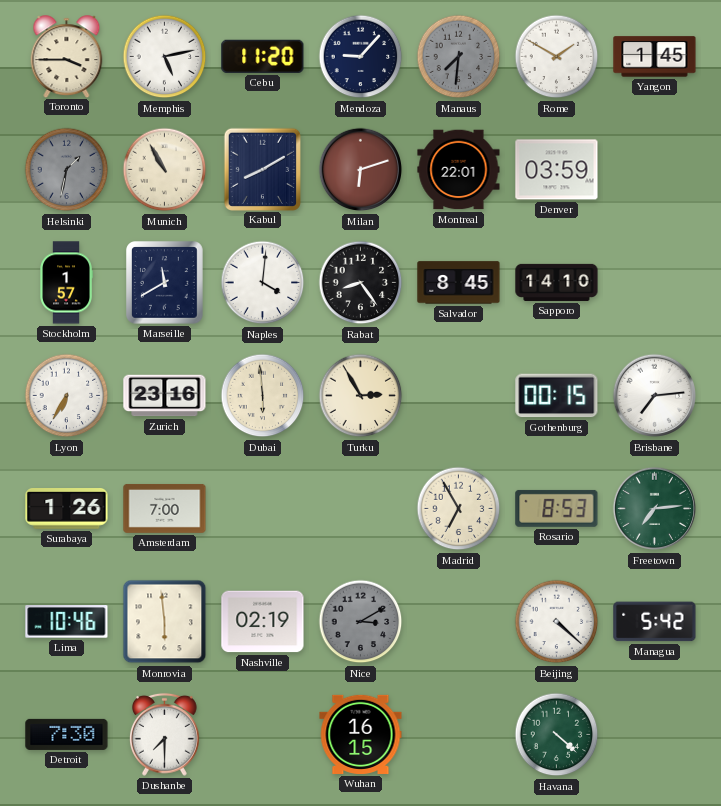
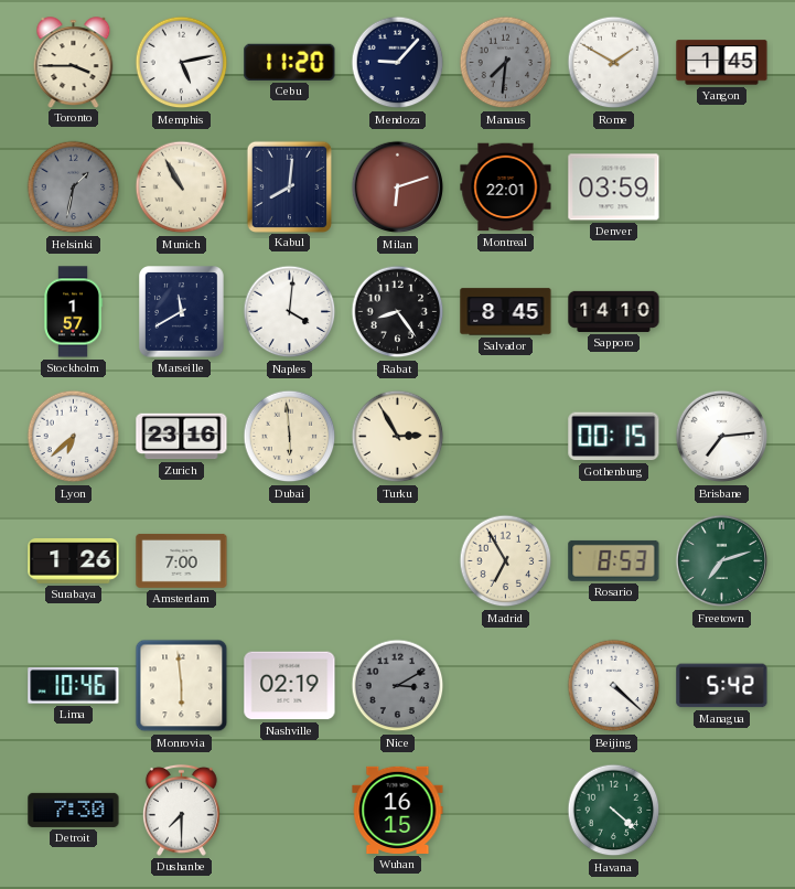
Kabul: 8:10 -> 8:01
Lyon: 6:35 -> 6:38
Freetown: 7:14 -> 7:12
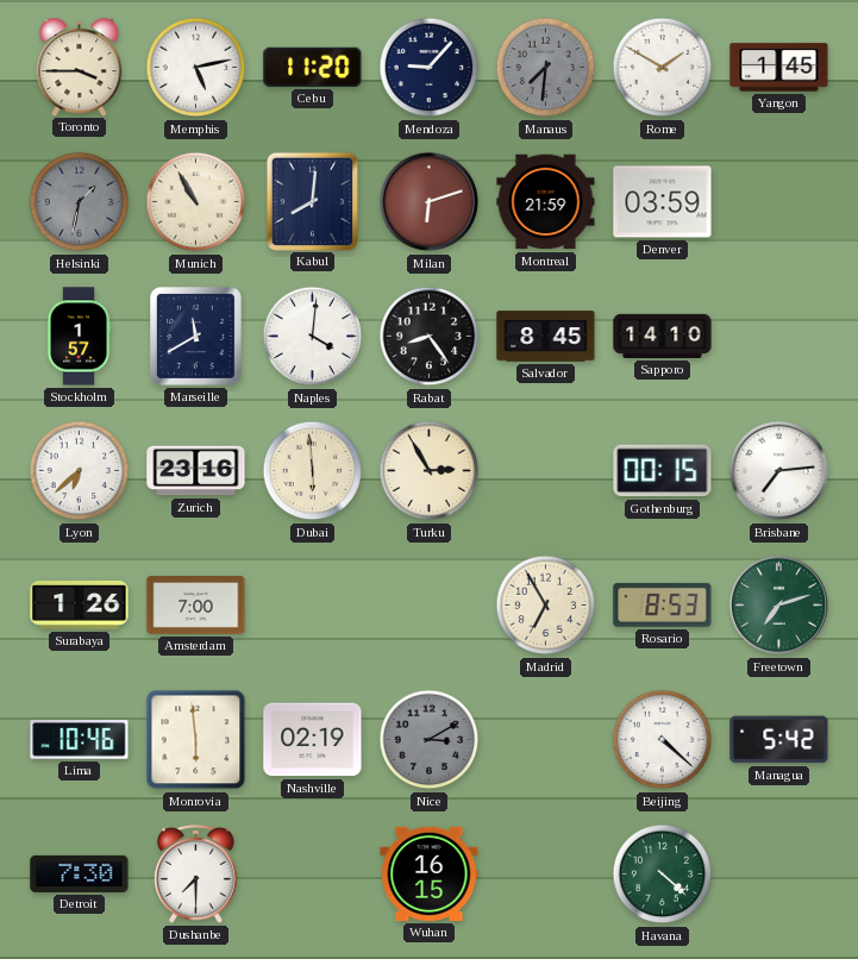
Montreal: 22:01 -> 21:59
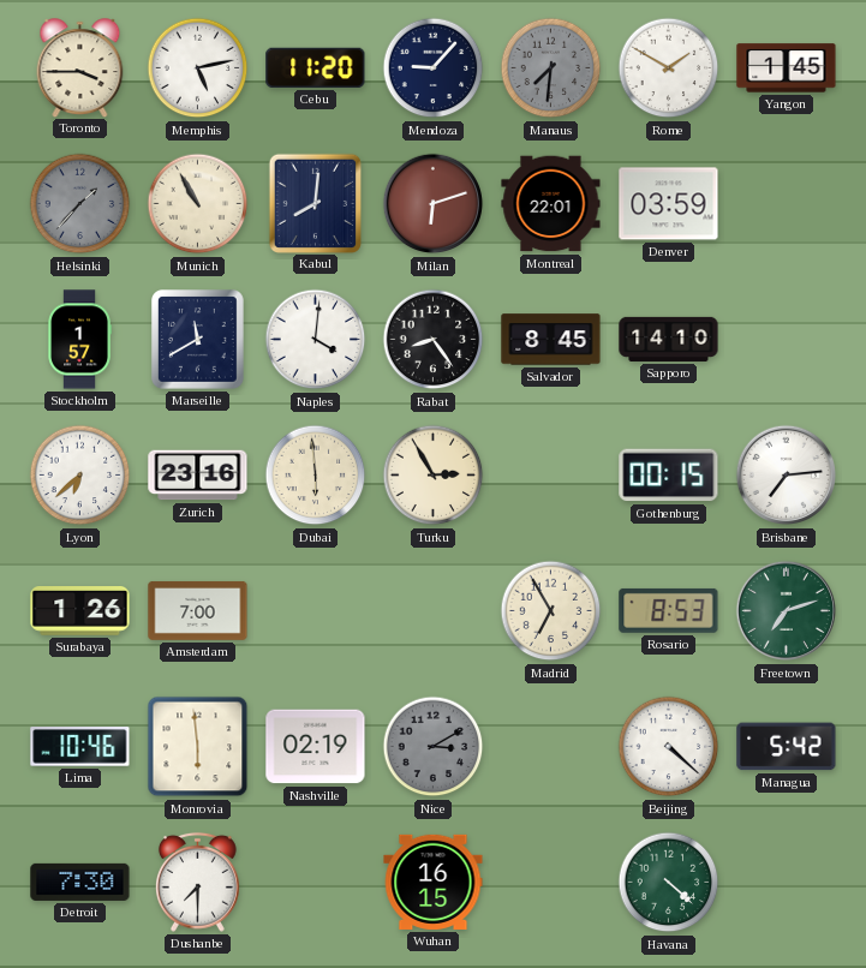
Helsinki: 1:32 -> 1:37
Montreal: 21:59 -> 22:01
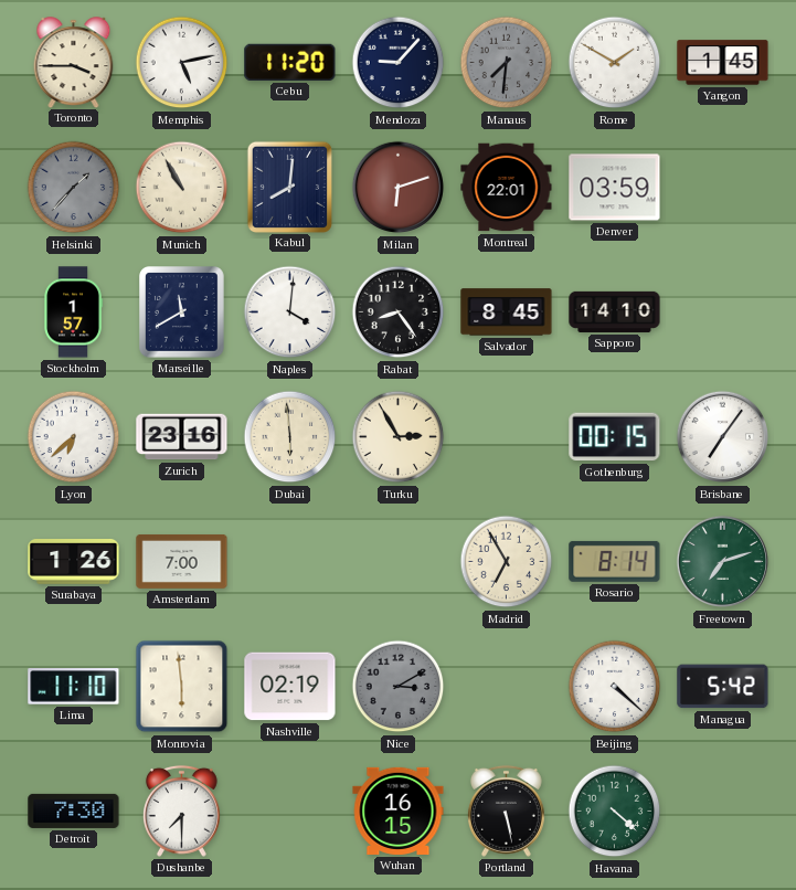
Brisbane: 7:14 -> 7:06
Rosario: 8:53 -> 8:14
Lima: 10:46 -> 11:10
Portland: none -> 5:28
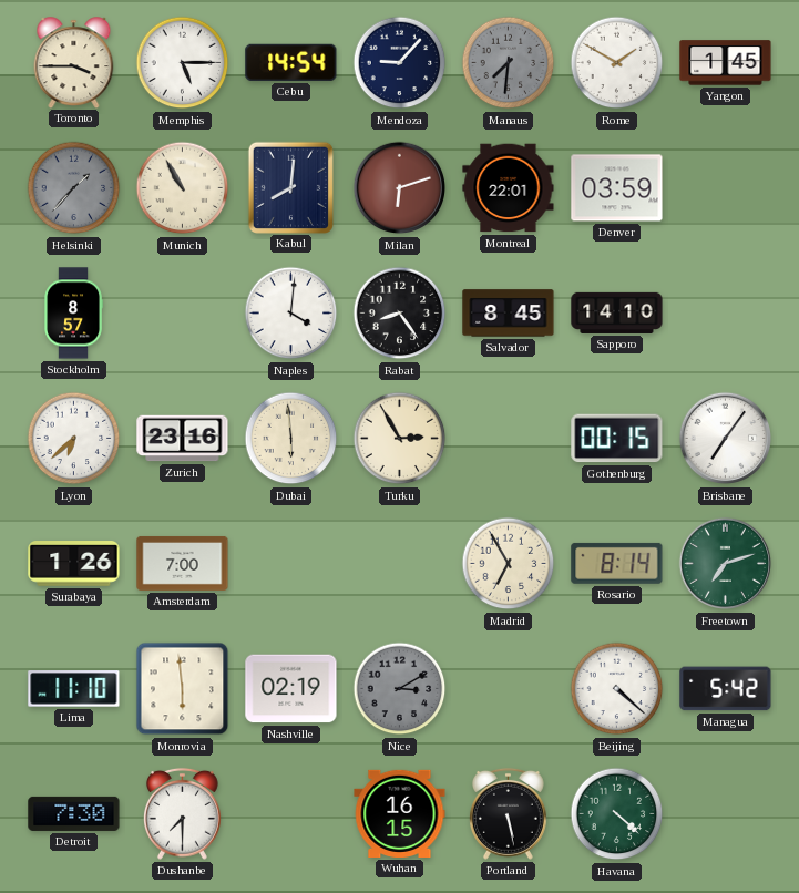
Memphis: 5:13 -> 5:15
Cebu: 11:20 -> 14:54
Stockholm: 1:57 -> 8:57
Marseille: 11:40 -> none
